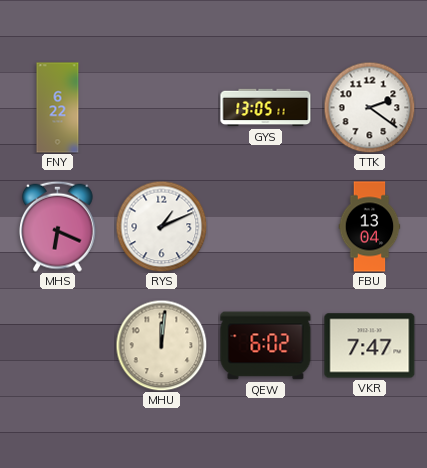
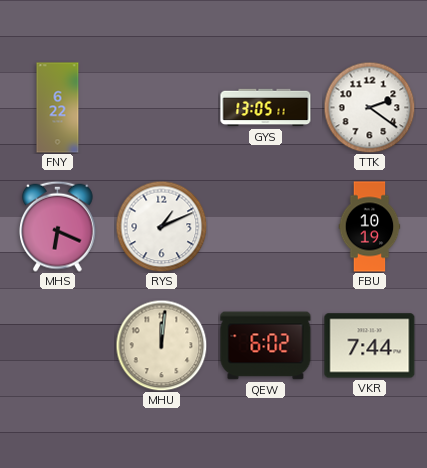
FBU: 13:04 -> 10:19
VKR: 7:47 -> 7:44
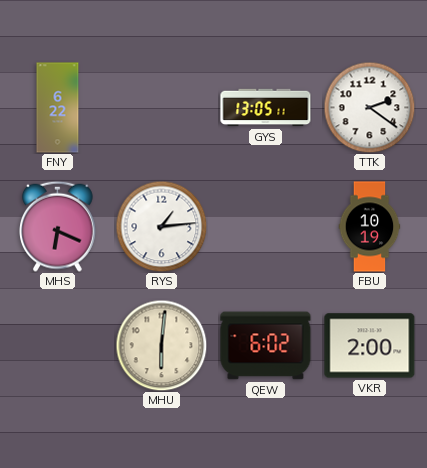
RYS: 1:11 -> 1:14
MHU: 12:01 -> 6:01
VKR: 7:44 -> 2:00
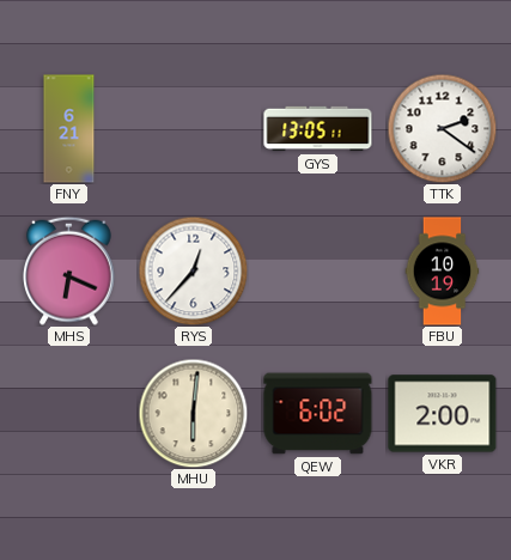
FNY: 6:22 -> 6:21
RYS: 1:14 -> 12:37
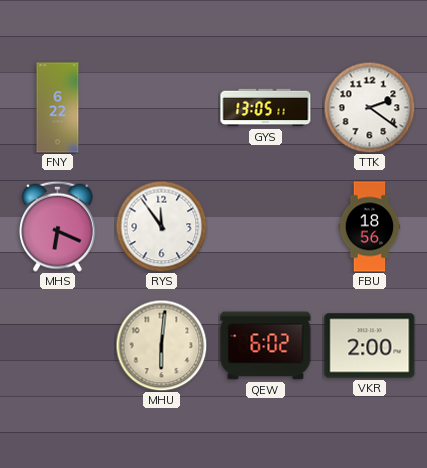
FNY: 6:21 -> 6:22
RYS: 12:37 -> 11:54
FBU: 10:19 -> 18:56
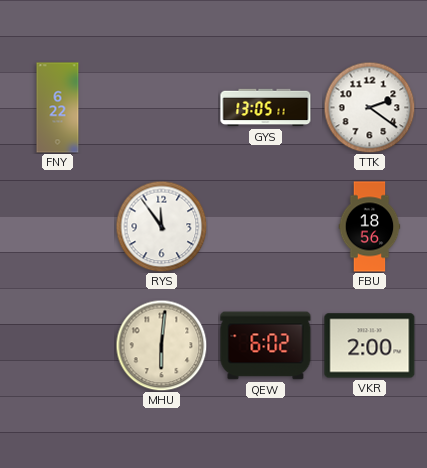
MHS: 6:19 -> none
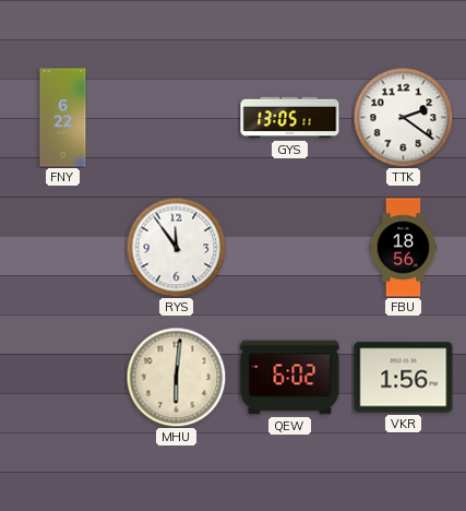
VKR: 2:00 -> 1:56
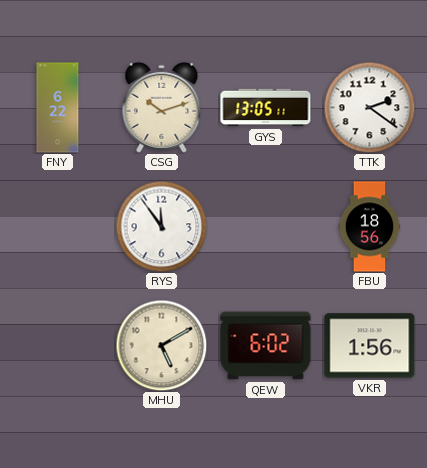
CSG: none -> 10:12
MHU: 6:01 -> 5:10
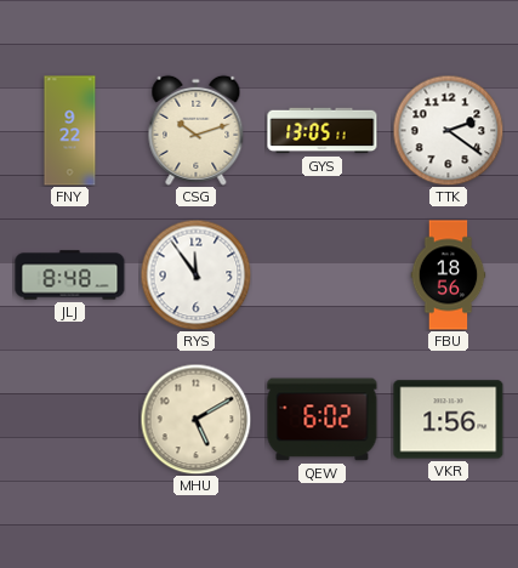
FNY: 6:22 -> 9:22
JLJ: none -> 8:48
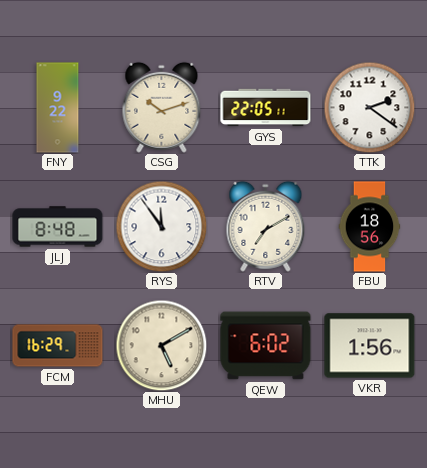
GYS: 13:05 -> 22:05
RTV: none -> 7:10
FCM: none -> 16:29
